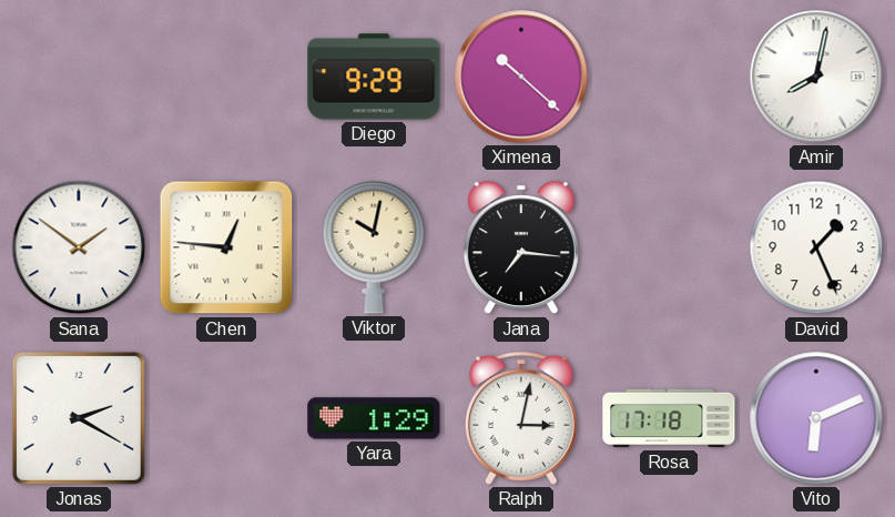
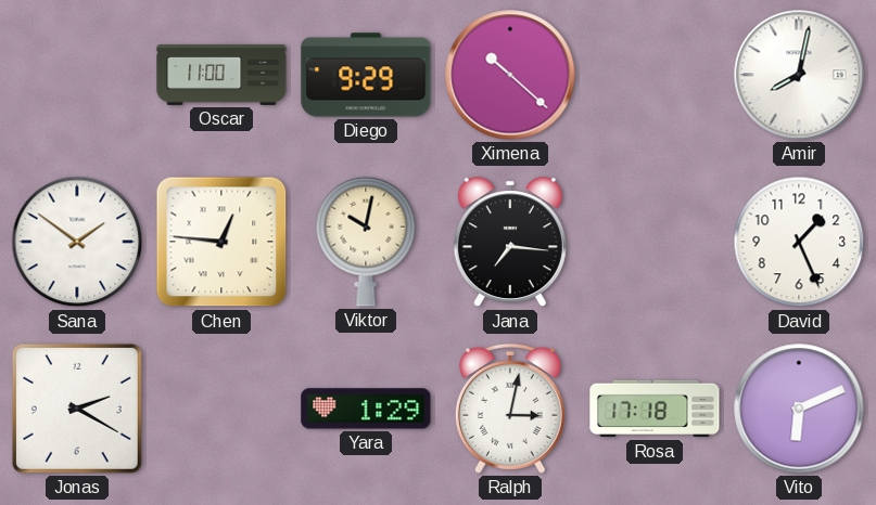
Oscar: none -> 11:00
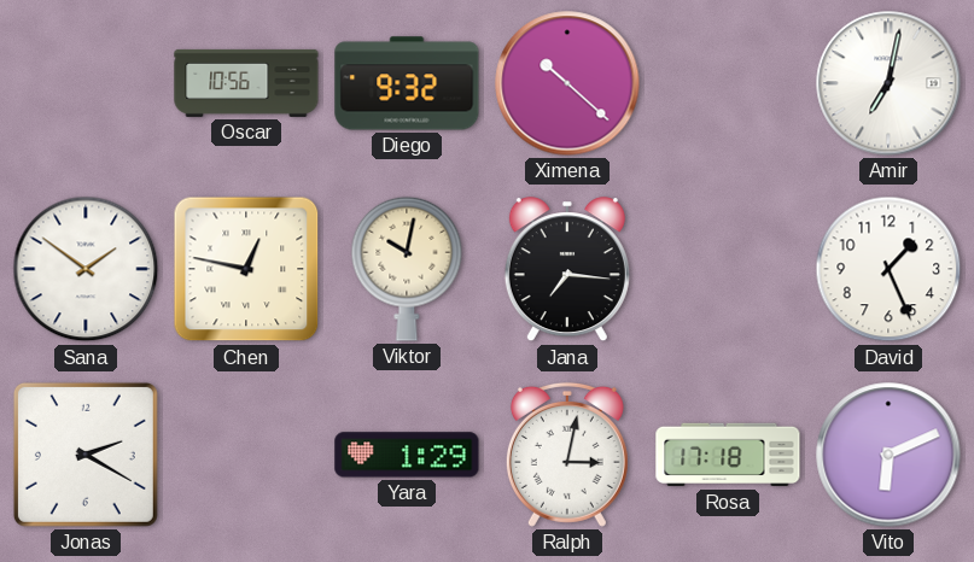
Oscar: 11:00 -> 10:56
Diego: 9:29 -> 9:32
Amir: 8:02 -> 7:02
Chen: 12:46 -> 12:47
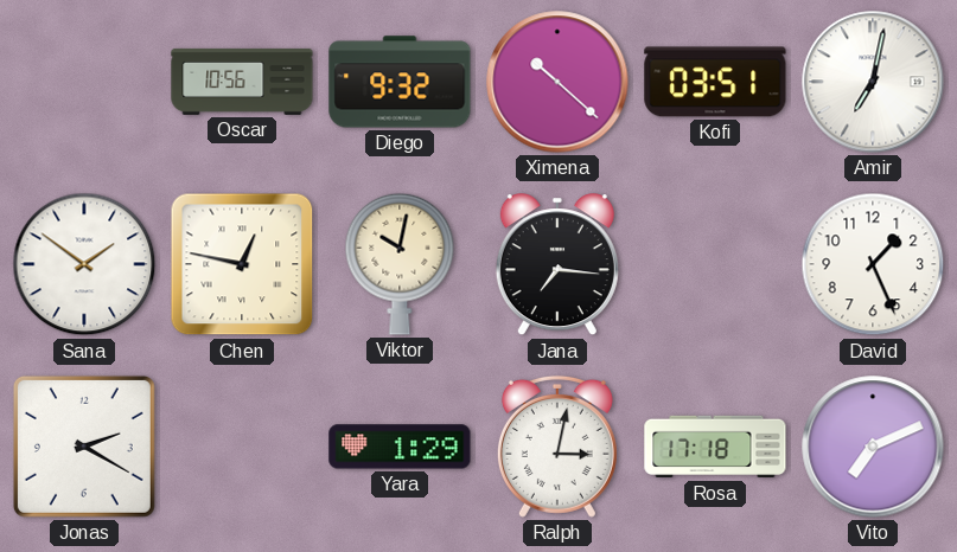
Kofi: none -> 03:51
Vito: 6:11 -> 7:11
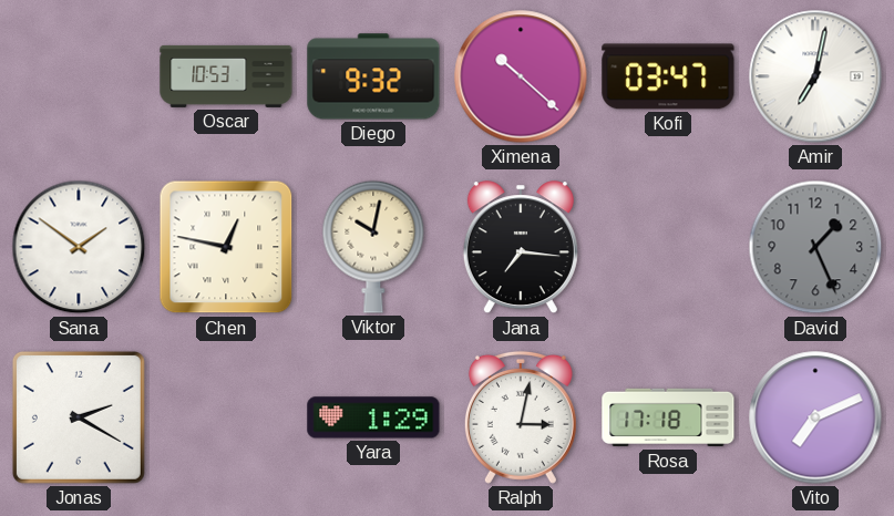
Oscar: 10:56 -> 10:53
Kofi: 03:51 -> 03:47
David dial: white -> grey
